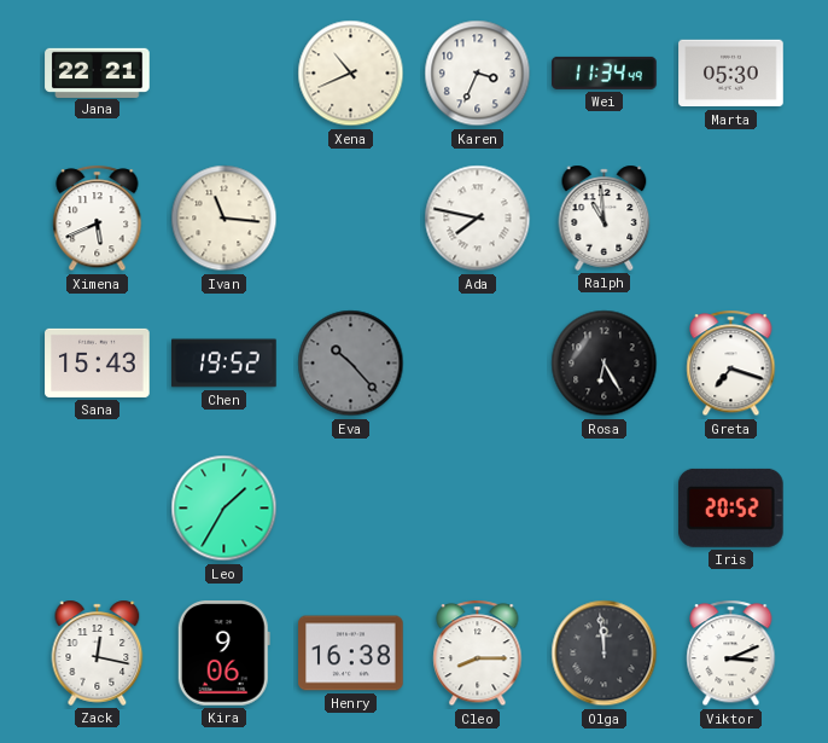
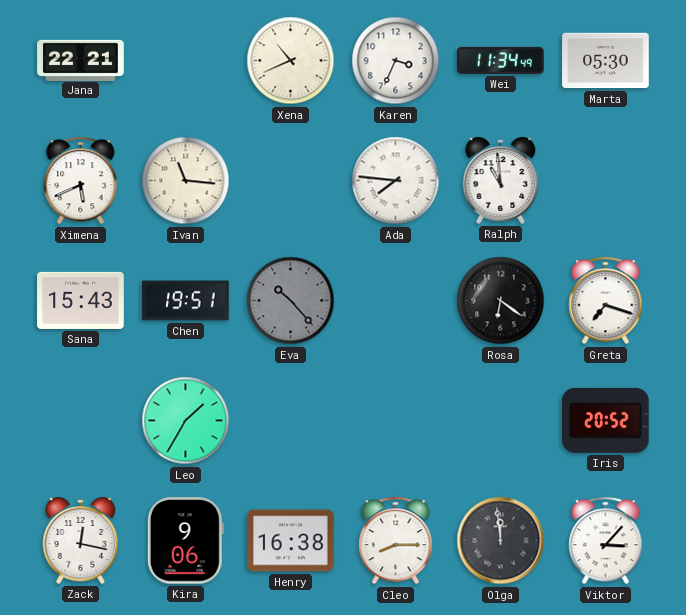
Ada: 7:47 -> 7:46
Chen: 19:52 -> 19:51
Rosa: 6:25 -> 6:21
Viktor: 3:11 -> 3:07
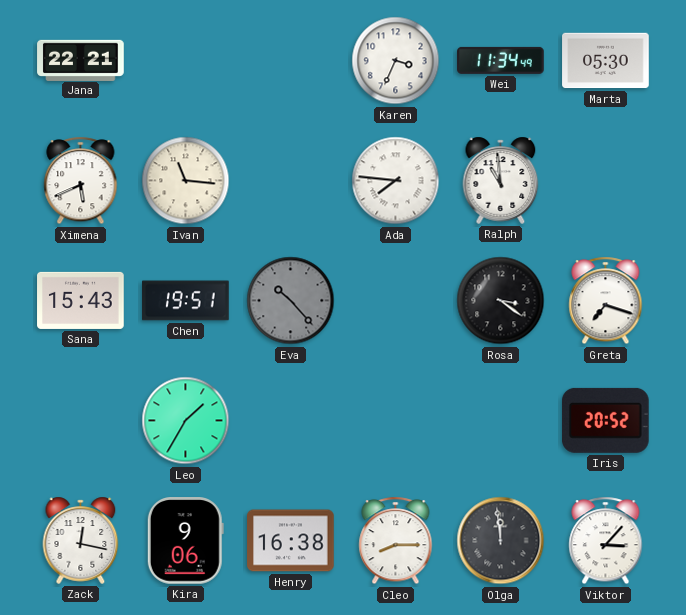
Xena: 10:41 -> none
Rosa: 6:21 -> 3:21
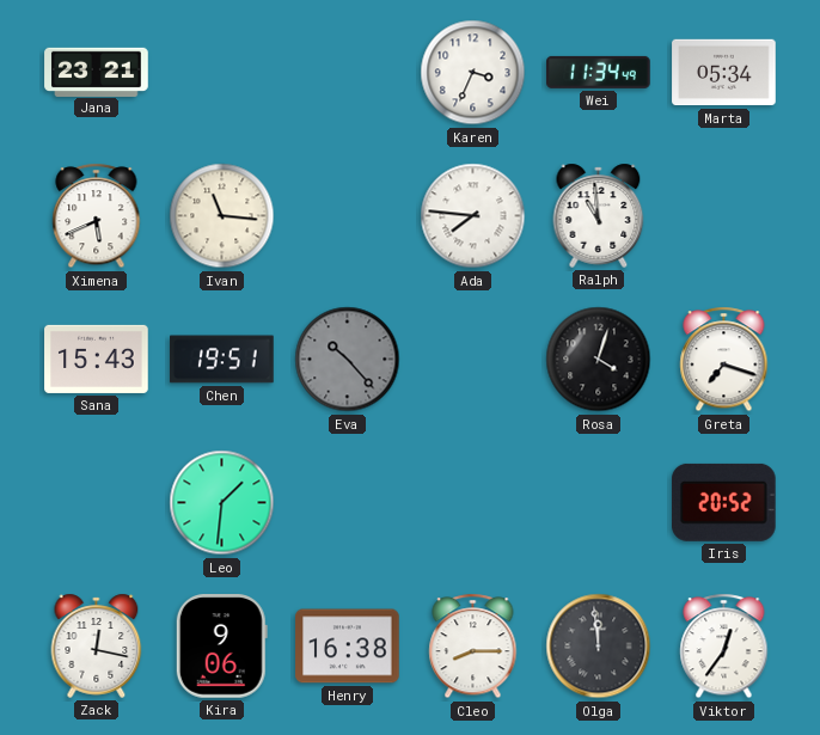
Jana: 22:21 -> 23:21
Marta: 05:30 -> 05:34
Rosa: 3:21 -> 4:03
Leo: 1:35 -> 1:31
Viktor: 3:07 -> 12:36
